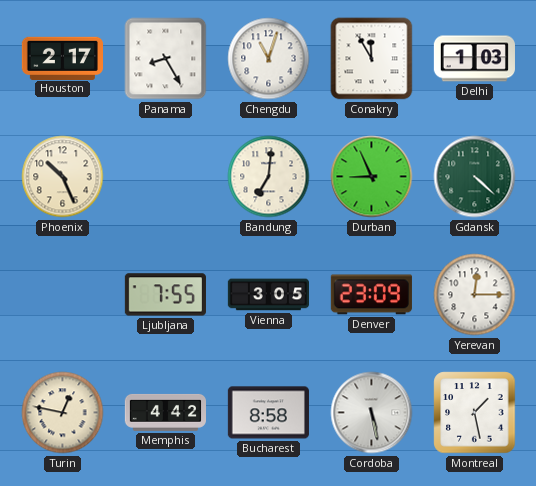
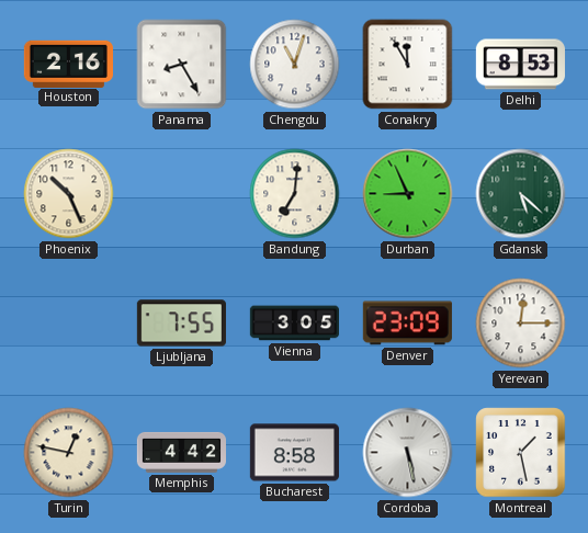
Houston: 2:17 -> 2:16
Delhi: 1:03 -> 8:53
Gdansk: 4:22 -> 5:22
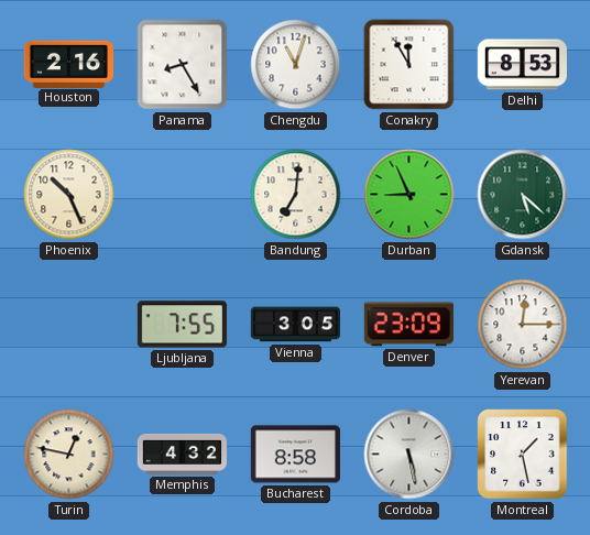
Memphis: 4:42 -> 4:32
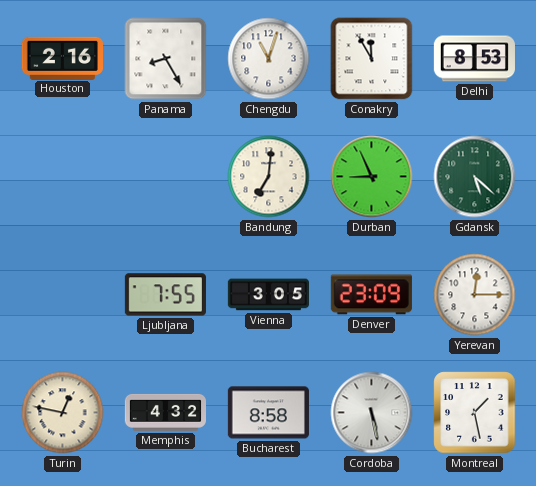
Phoenix: 10:26 -> none
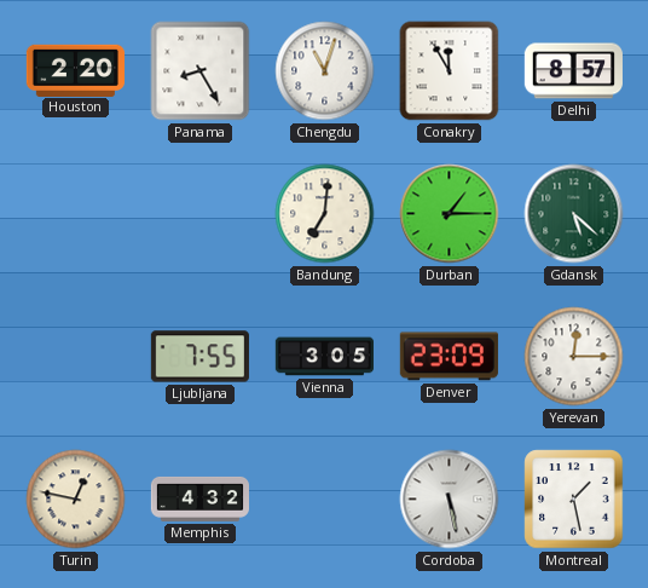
Houston: 2:16 -> 2:20
Delhi: 8:53 -> 8:57
Durban: 8:56 -> 1:15
Bucharest: 8:58 -> none
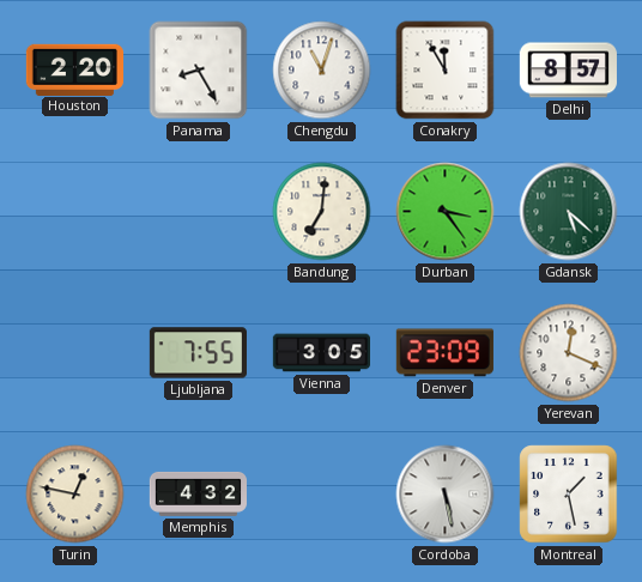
Durban: 1:15 -> 3:24
Yerevan: 12:15 -> 12:19
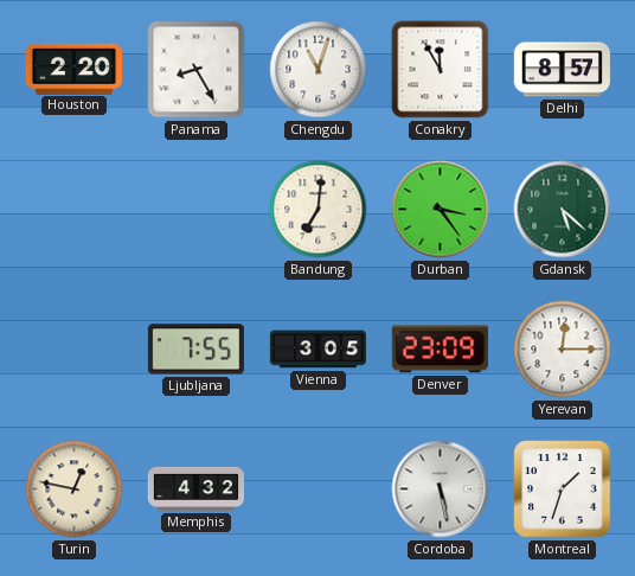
Yerevan: 12:19 -> 12:15
Montreal: 1:28 -> 1:33
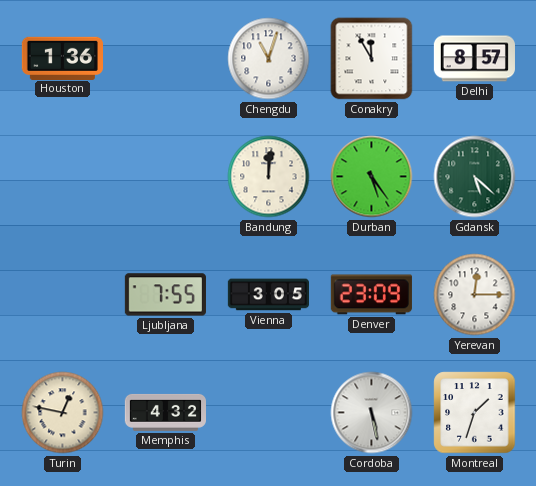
Houston: 2:20 -> 1:36
Panama: 8:25 -> none
Bandung: 7:01 -> 12:01
Durban: 3:24 -> 5:24
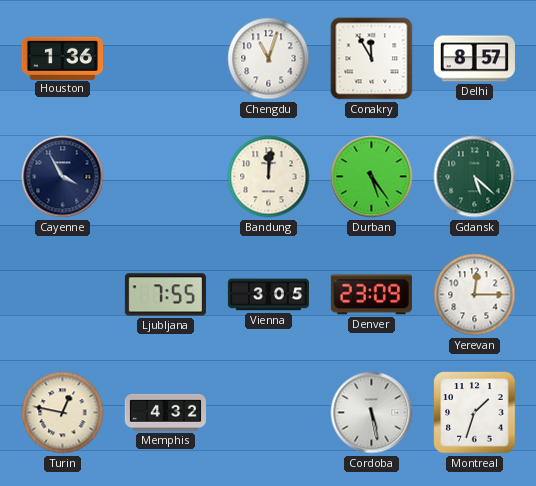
Cayenne: none -> 3:55
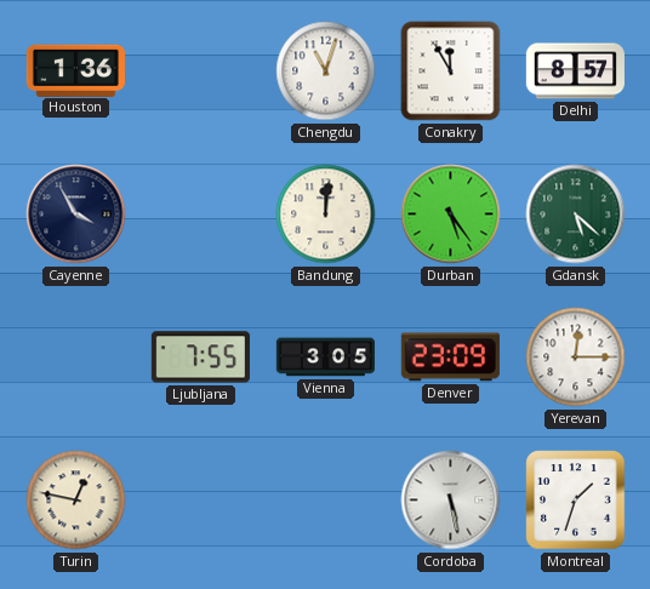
Memphis: 4:32 -> none
